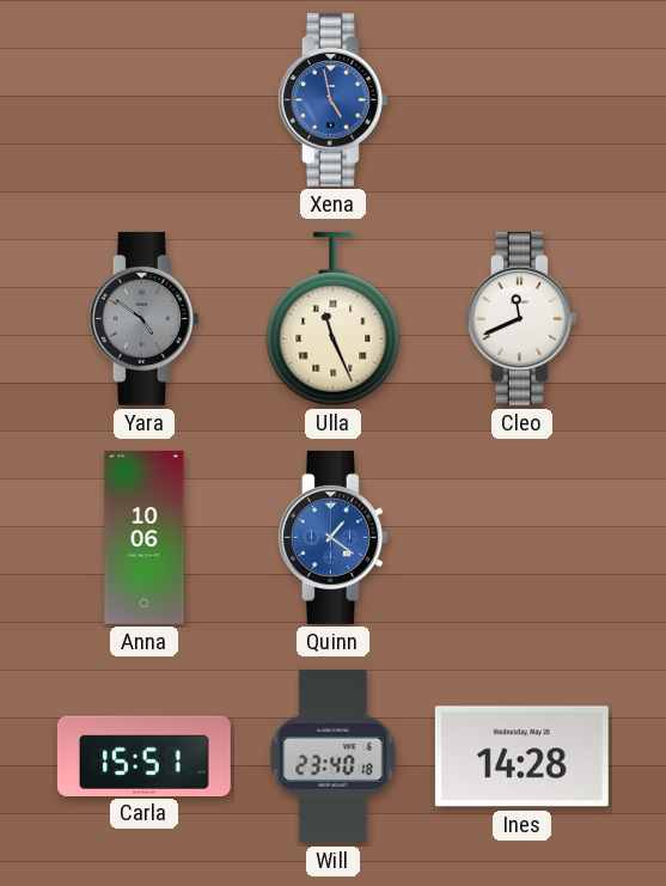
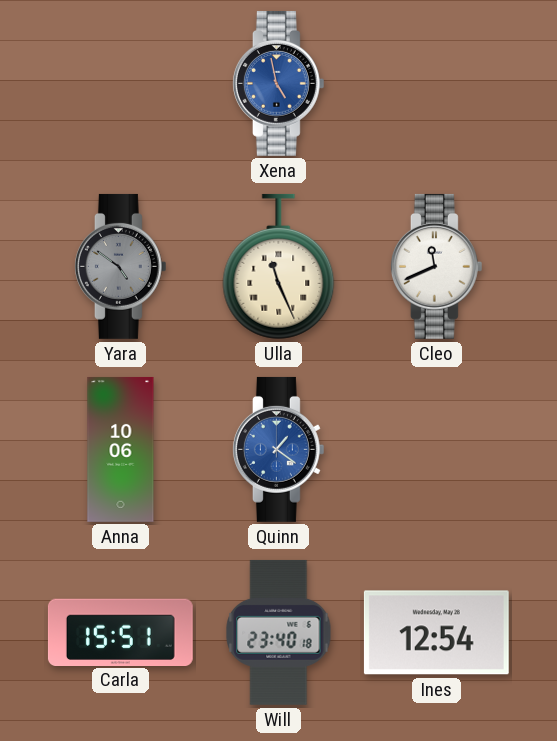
Ines: 14:28 -> 12:54
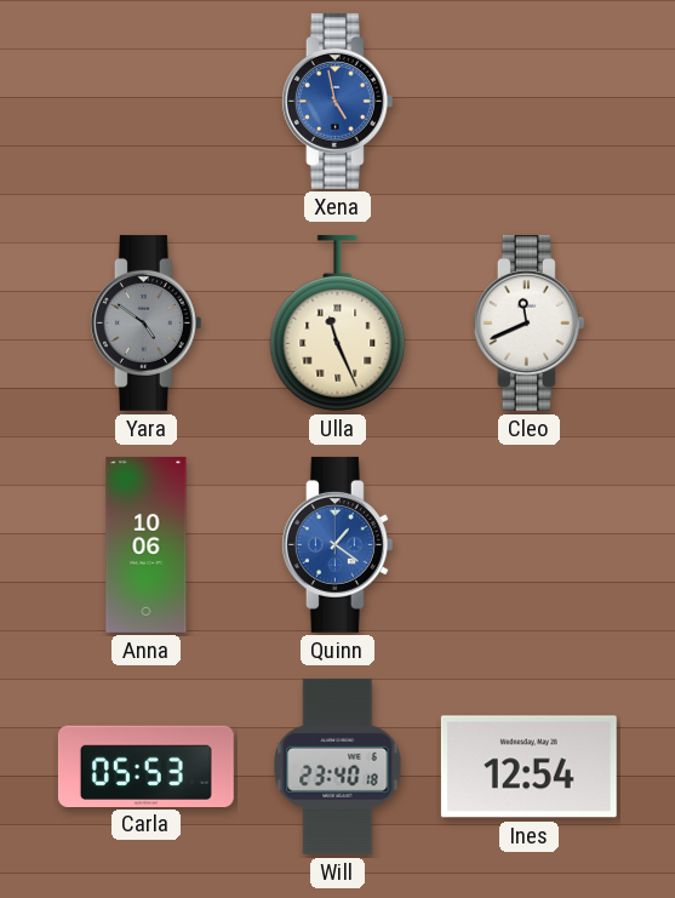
Carla: 15:51 -> 05:53
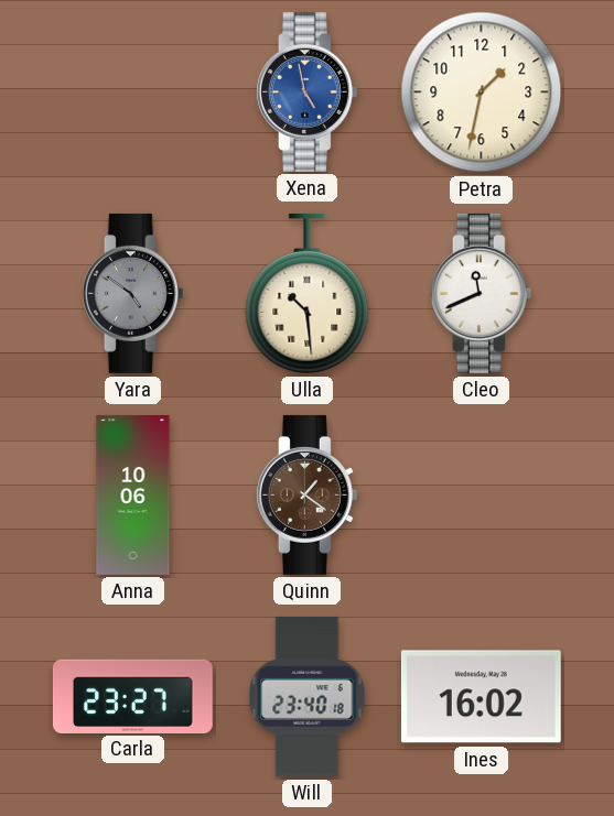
Petra: none -> 1:32
Ulla: 11:26 -> 10:29
Quinn dial: blue -> brown
Carla: 05:53 -> 23:27
Ines: 12:54 -> 16:02
